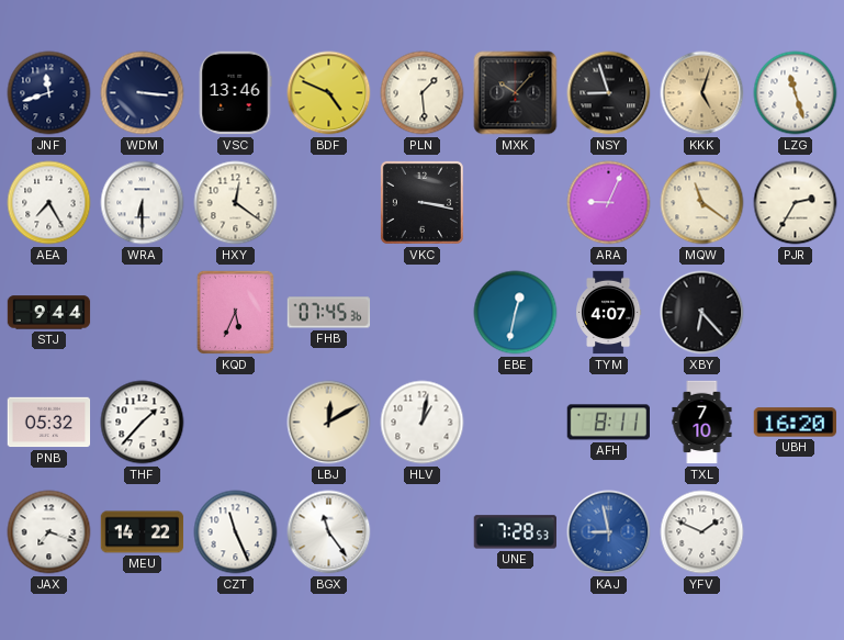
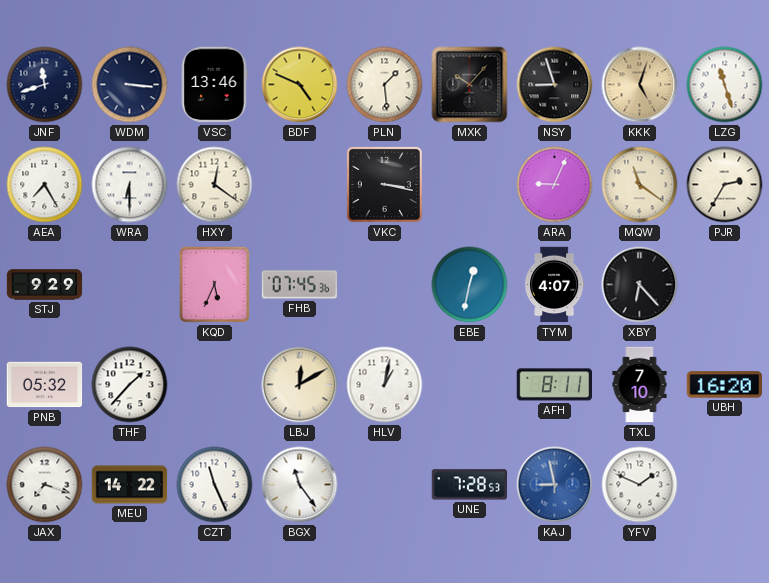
STJ: 9:44 -> 9:29
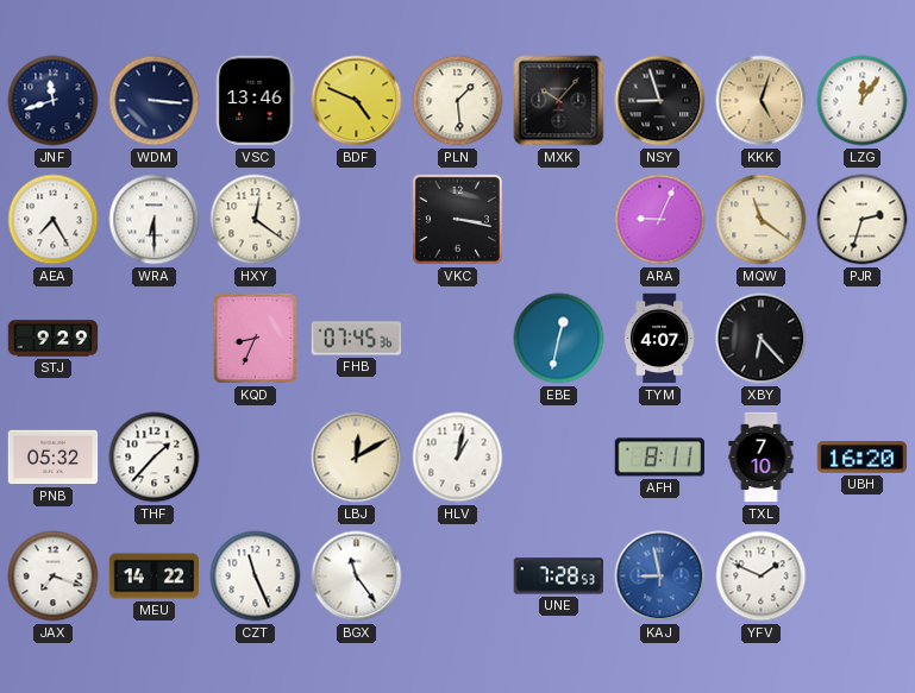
LZG: 11:27 -> 12:06
PJR: 2:35 -> 2:33
KQD: 5:34 -> 8:34
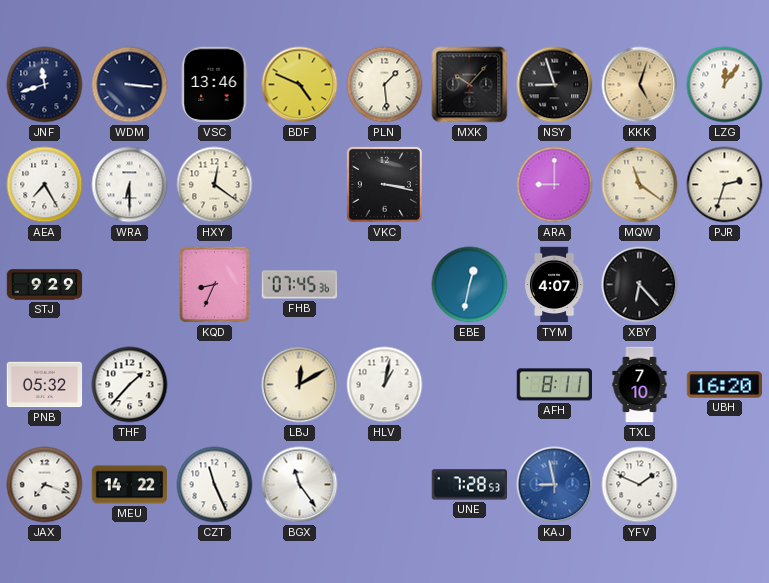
ARA: 9:04 -> 9:00
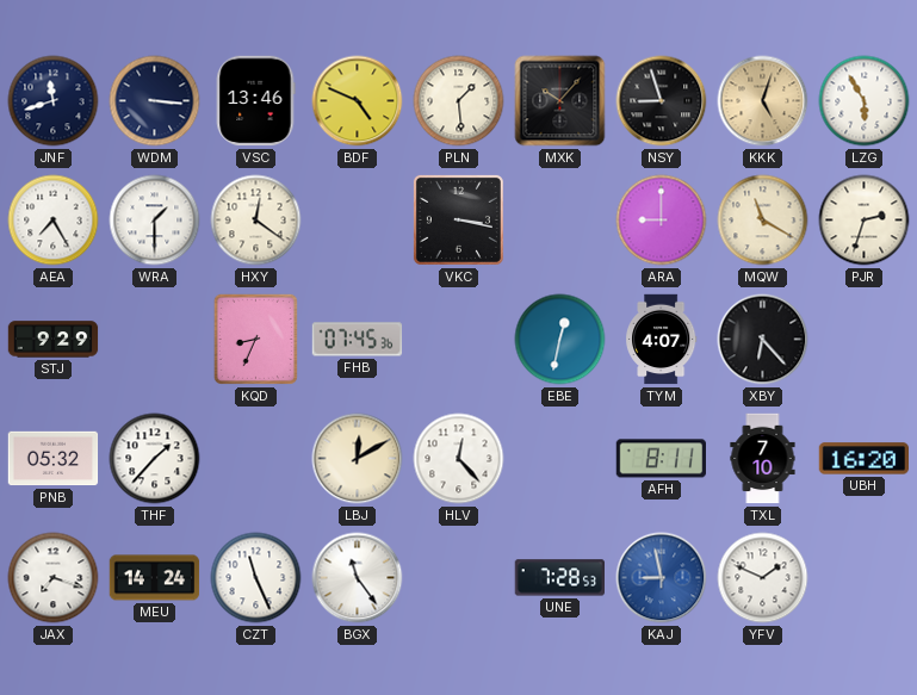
LZG: 12:06 -> 5:55
WRA: 6:30 -> 1:30
MQW: 11:21 -> 11:20
HLV: 1:02 -> 12:23
MEU: 14:22 -> 14:24
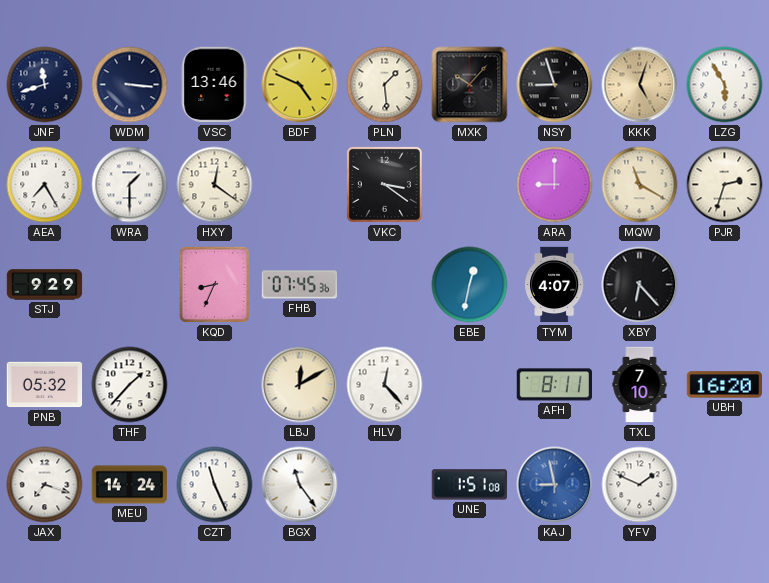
VKC: 3:17 -> 3:21
UNE: 7:28 -> 1:51
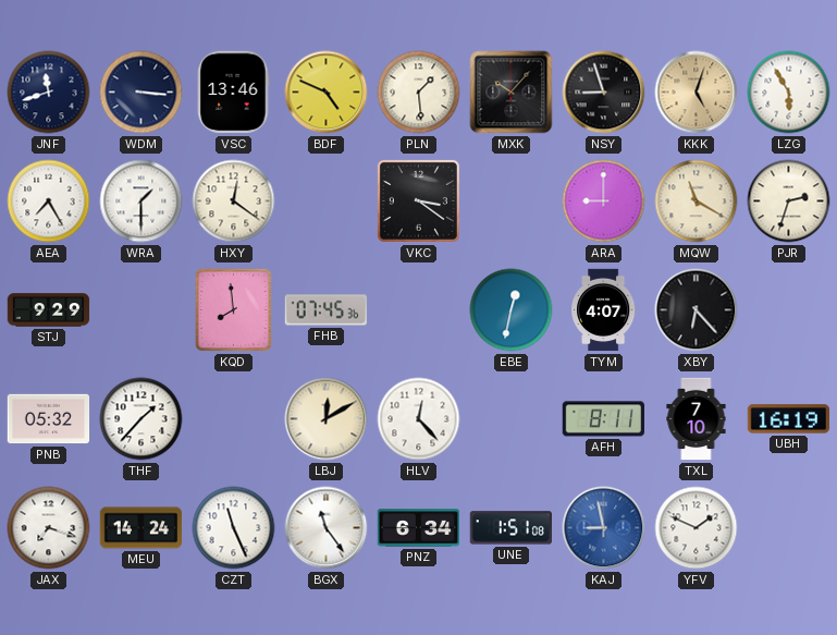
KQD: 8:34 -> 7:59
UBH: 16:20 -> 16:19
PNZ: none -> 6:34
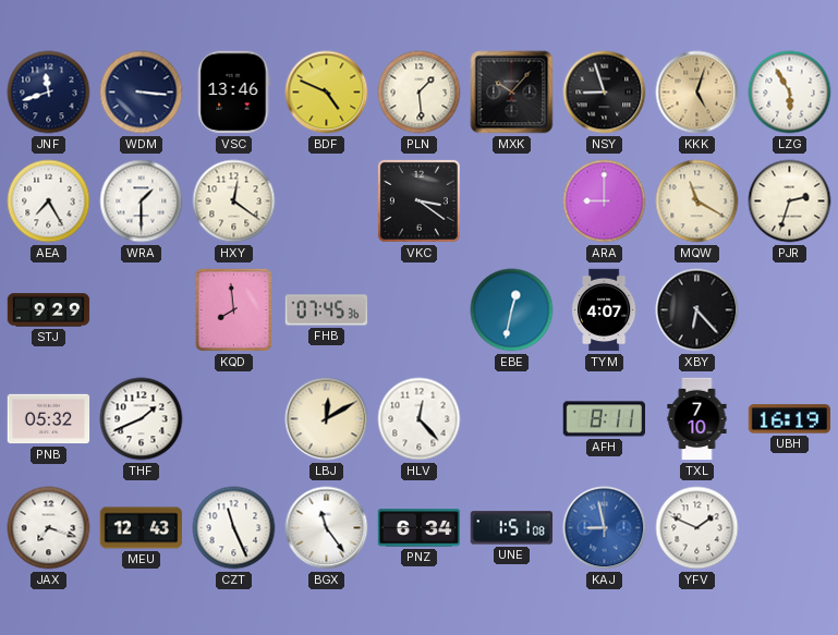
THF: 1:37 -> 1:41
MEU: 14:24 -> 12:43
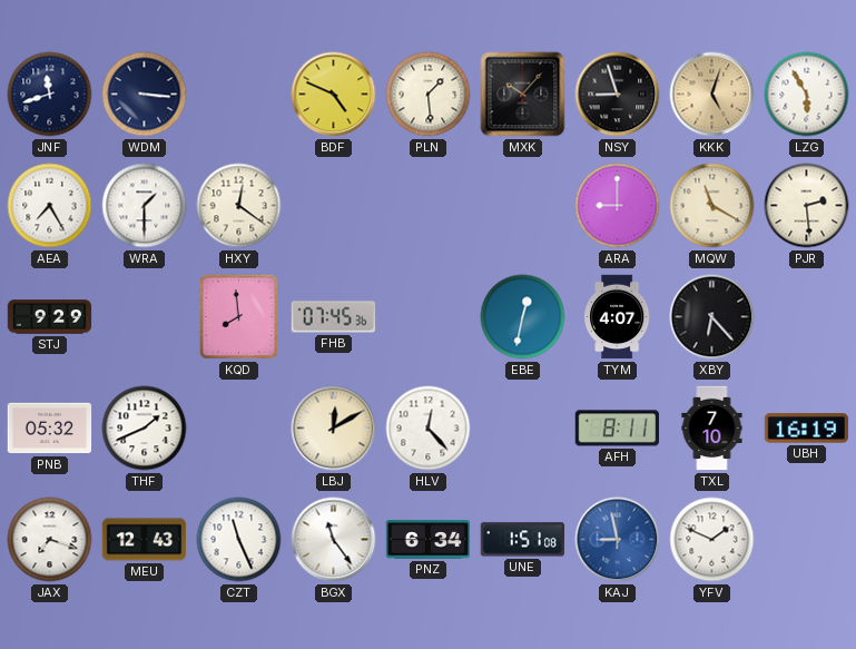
VSC: 13:46 -> none
VKC: 3:21 -> none
PJR: 2:33 -> 2:29
